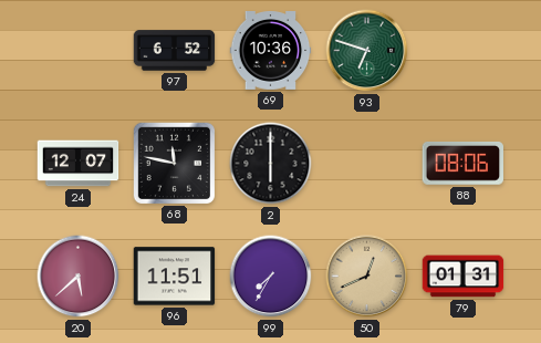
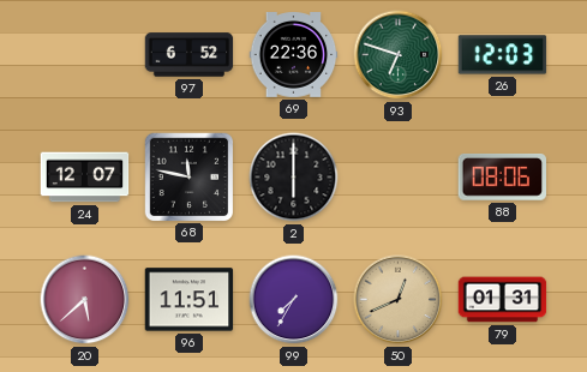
69: 10:36 -> 22:36
26: none -> 12:03
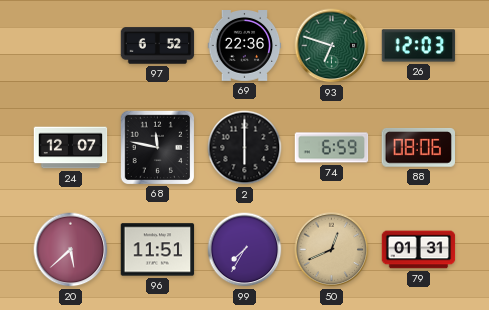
74: none -> 6:59
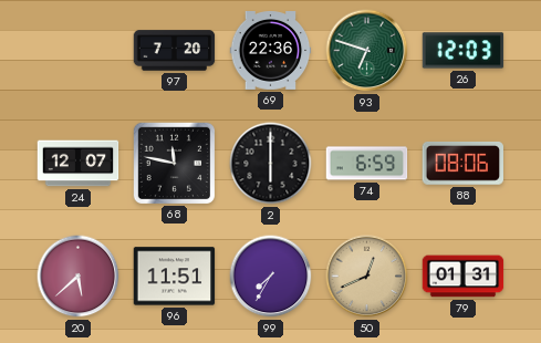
97: 6:52 -> 7:20
